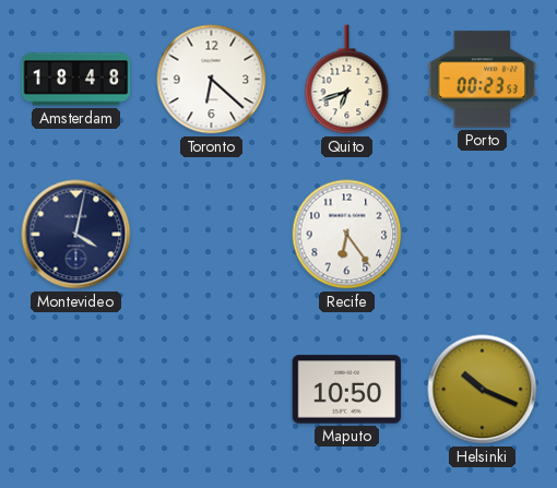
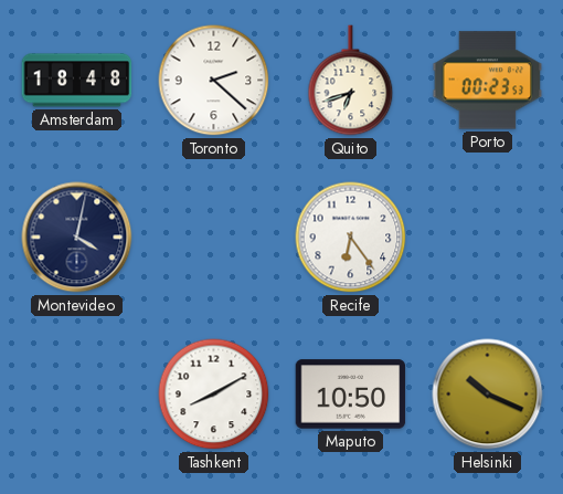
Toronto: 6:22 -> 2:22
Tashkent: none -> 8:10
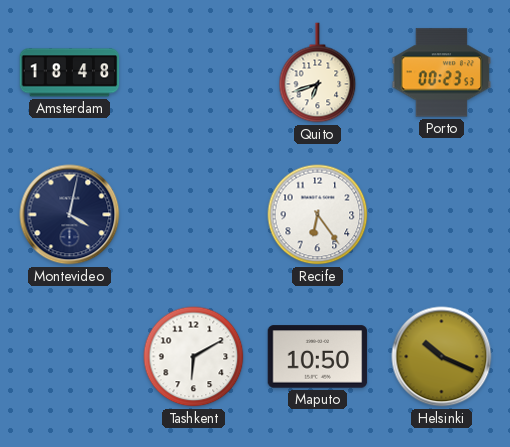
Toronto: 2:22 -> none
Tashkent: 8:10 -> 6:10
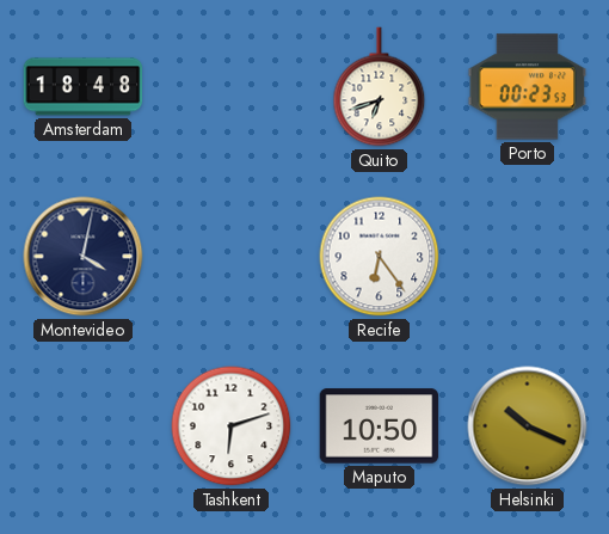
Tashkent: 6:10 -> 6:12
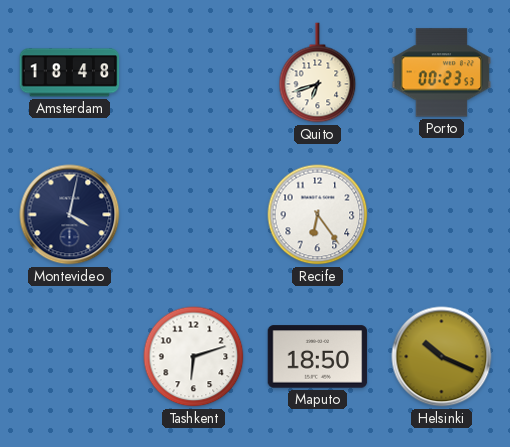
Maputo: 10:50 -> 18:50
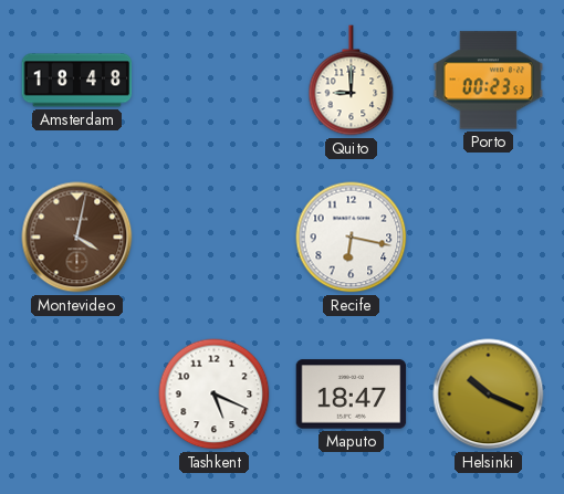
Quito: 6:42 -> 9:00
Montevideo dial: navy -> brown
Recife: 6:24 -> 6:17
Tashkent: 6:12 -> 5:19
Maputo: 18:50 -> 18:47
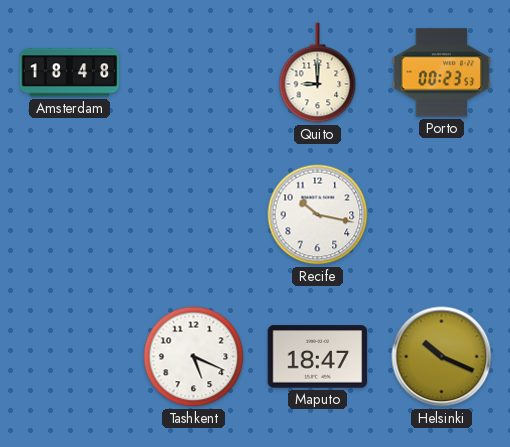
Montevideo: 4:02 -> none
Recife: 6:17 -> 10:17
